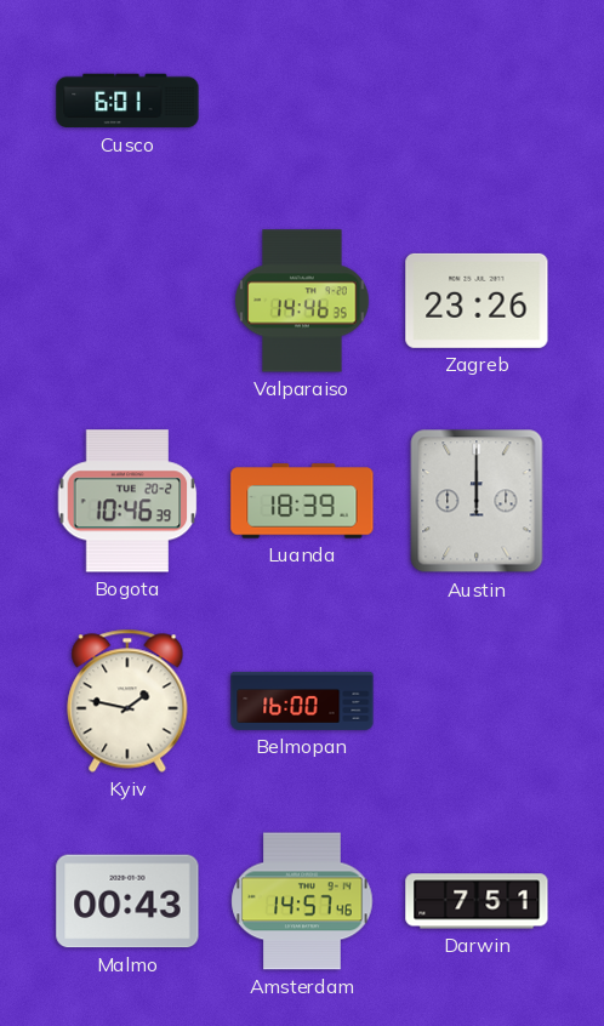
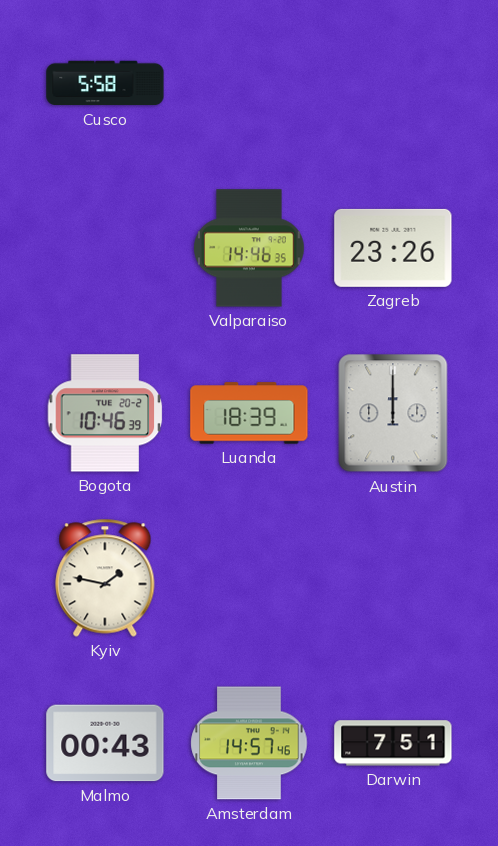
Cusco: 6:01 -> 5:58
Belmopan: 16:00 -> none
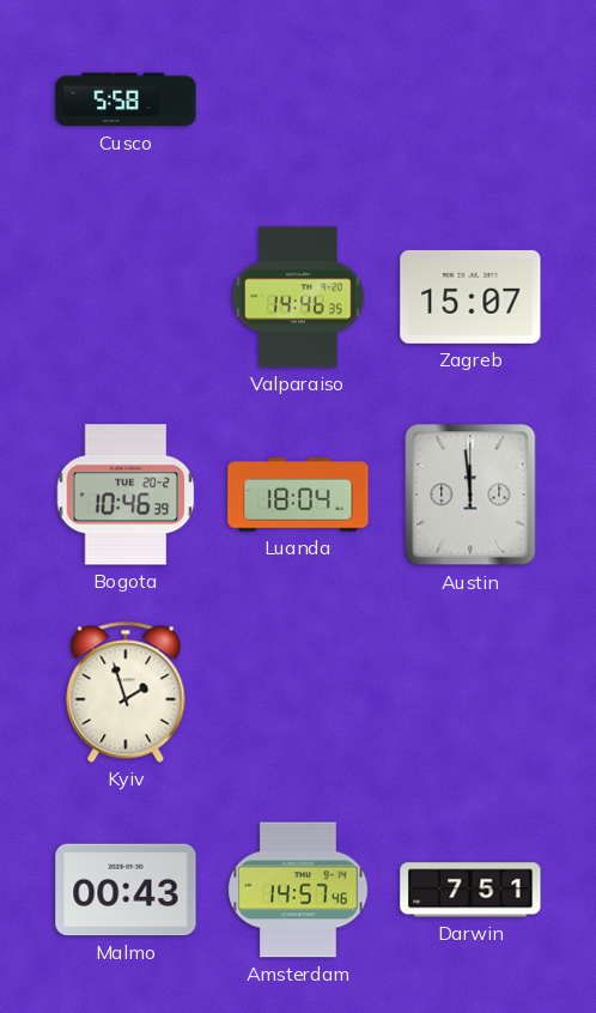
Zagreb: 23:26 -> 15:07
Luanda: 18:39 -> 18:04
Austin: 12:00 -> 11:59
Kyiv: 1:47 -> 1:57
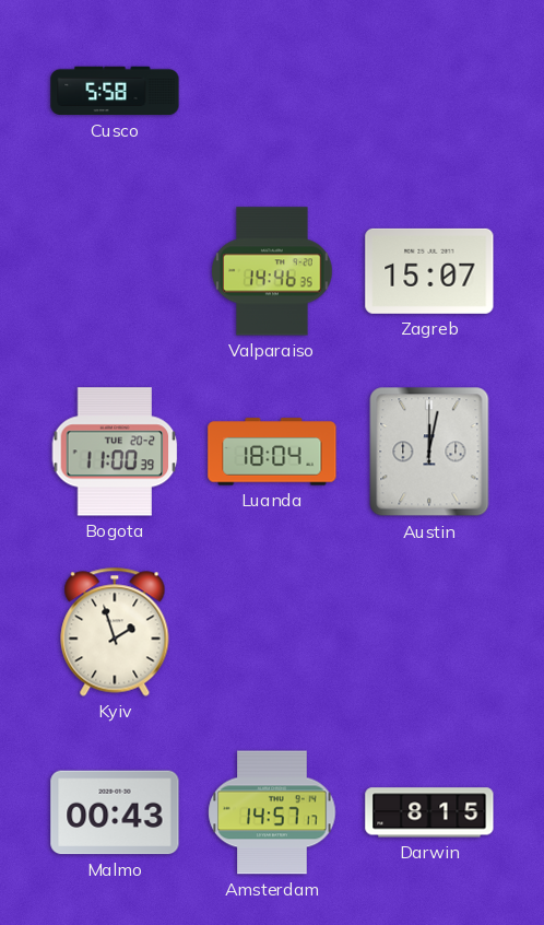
Bogota: 10:46 -> 11:00
Austin: 11:59 -> 12:02
Amsterdam: 14:57:46 -> 14:57:17
Darwin: 7:51 -> 8:15
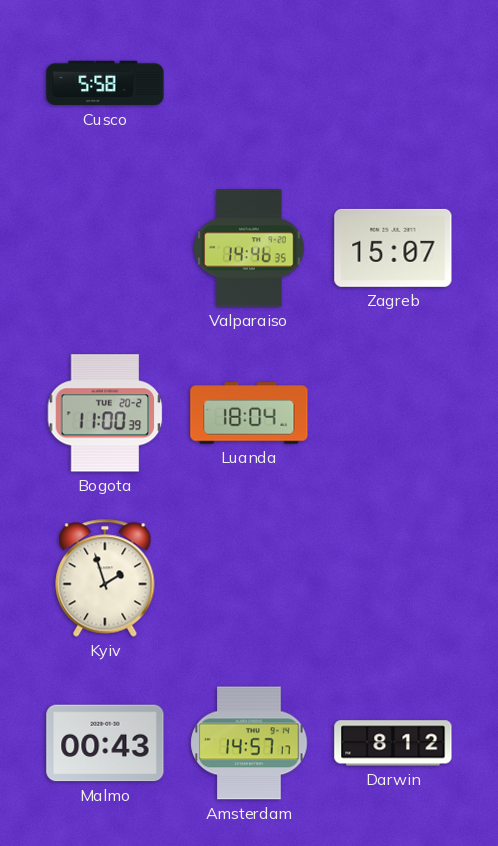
Austin: 12:02 -> none
Darwin: 8:15 -> 8:12
